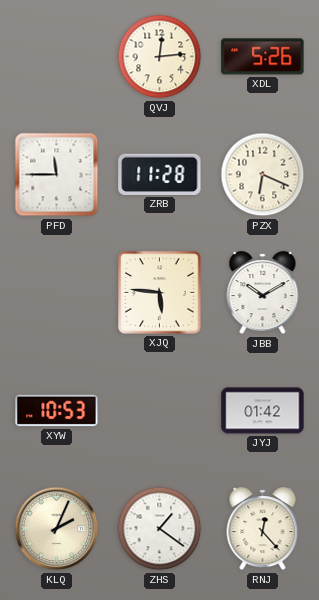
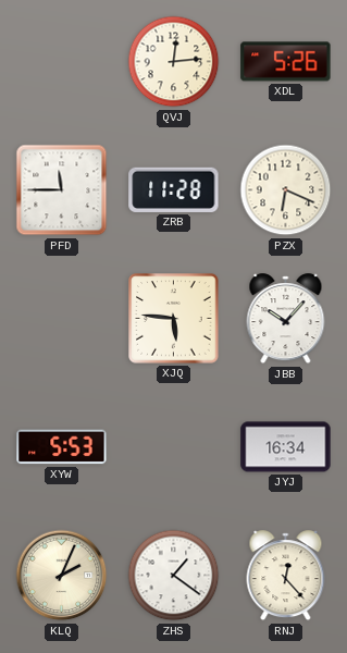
JBB: 10:10 -> 10:07
XYW: 10:53 -> 5:53
JYJ: 01:42 -> 16:34
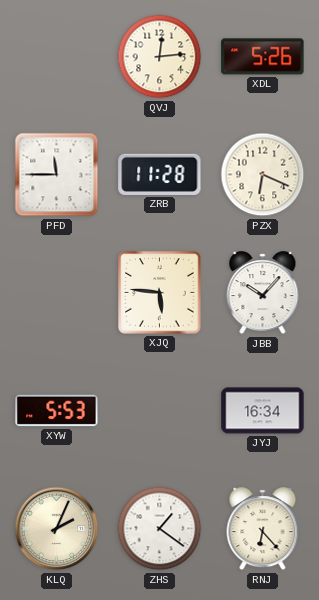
RNJ: 12:23 -> 6:23
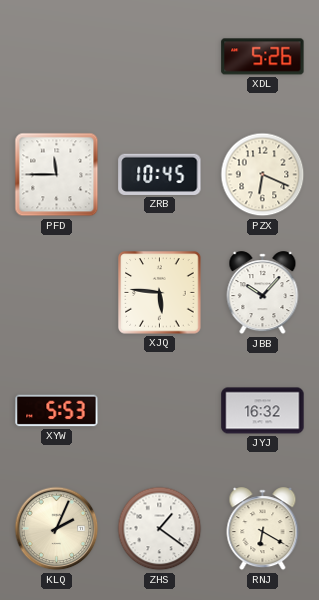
QVJ: 12:14 -> none
ZRB: 11:28 -> 10:45
JYJ: 16:34 -> 16:32
RNJ: 6:23 -> 6:20
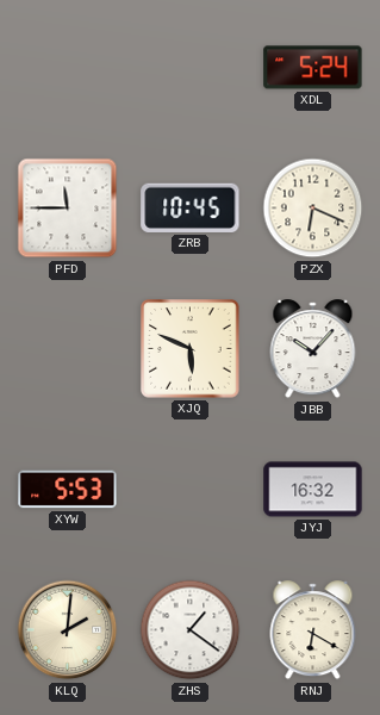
XDL: 5:26 -> 5:24
XJQ: 5:46 -> 5:49
KLQ: 2:04 -> 2:01
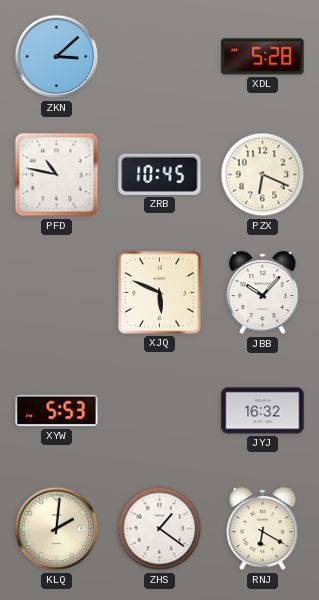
ZKN: none -> 3:08
XDL: 5:24 -> 5:28
PFD: 11:45 -> 10:47
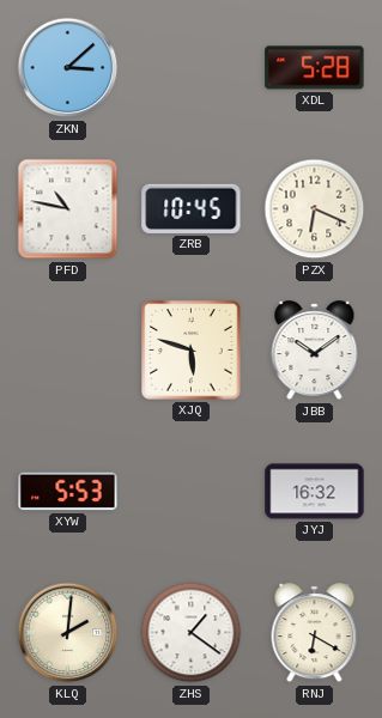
XJQ: 5:49 -> 5:48
JBB: 10:07 -> 10:09
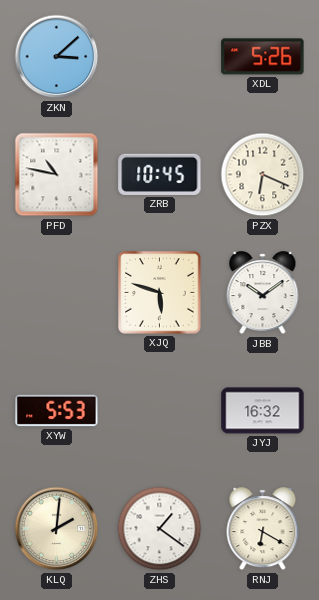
XDL: 5:28 -> 5:26
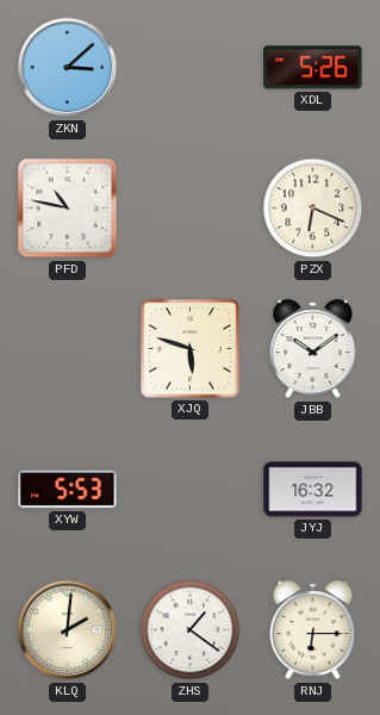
ZRB: 10:45 -> none
RNJ: 6:20 -> 6:15
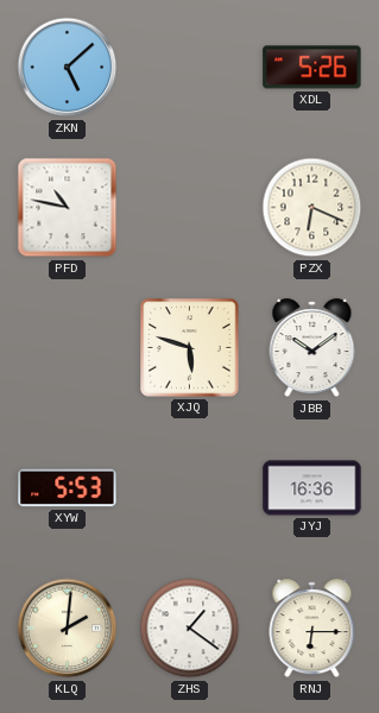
ZKN: 3:08 -> 5:08
JYJ: 16:32 -> 16:36
